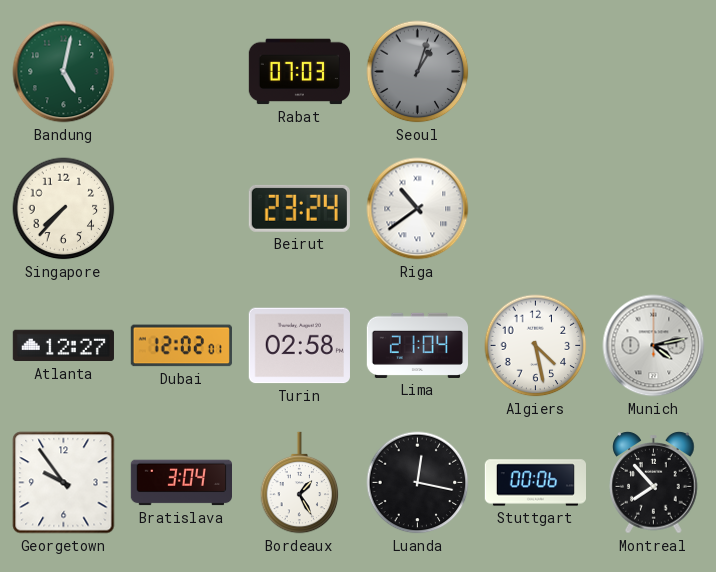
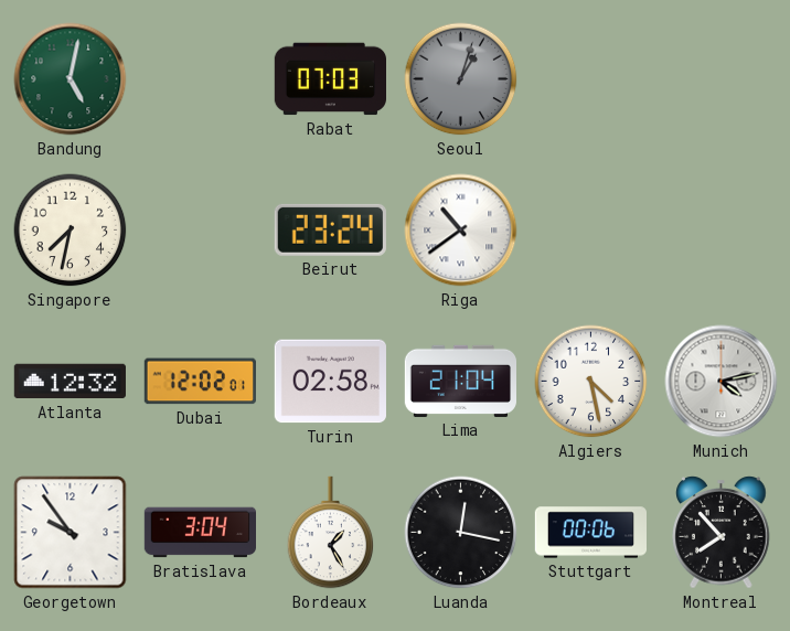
Singapore: 7:37 -> 7:32
Atlanta: 12:27 -> 12:32
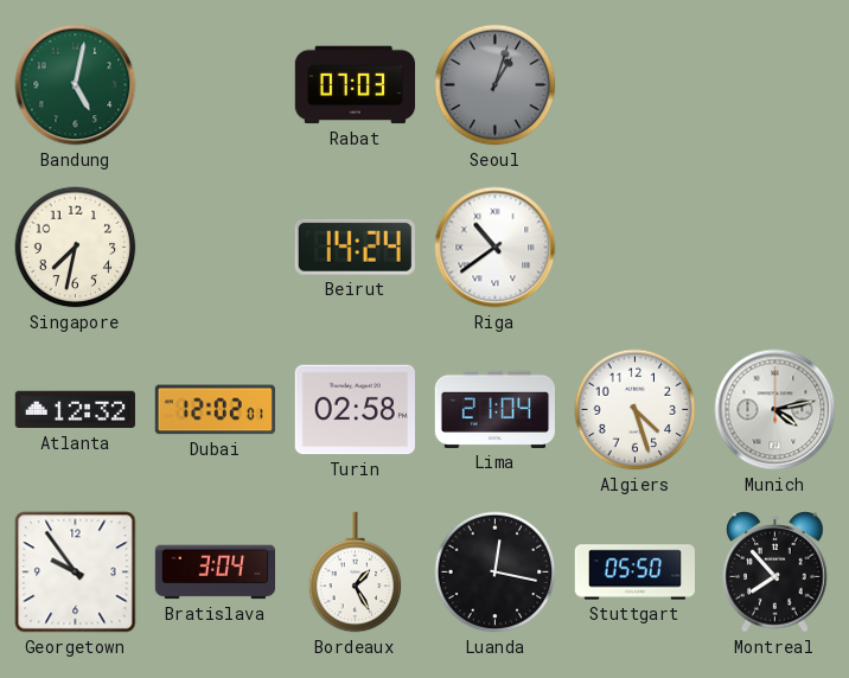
Beirut: 23:24 -> 14:24
Algiers: 4:28 -> 4:27
Stuttgart: 00:06 -> 05:50
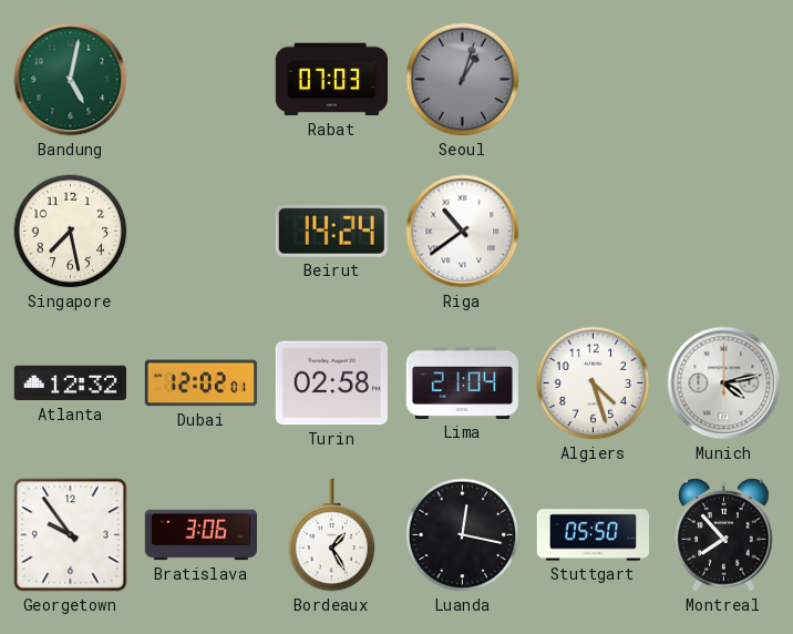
Singapore: 7:32 -> 7:28
Bratislava: 3:04 -> 3:06
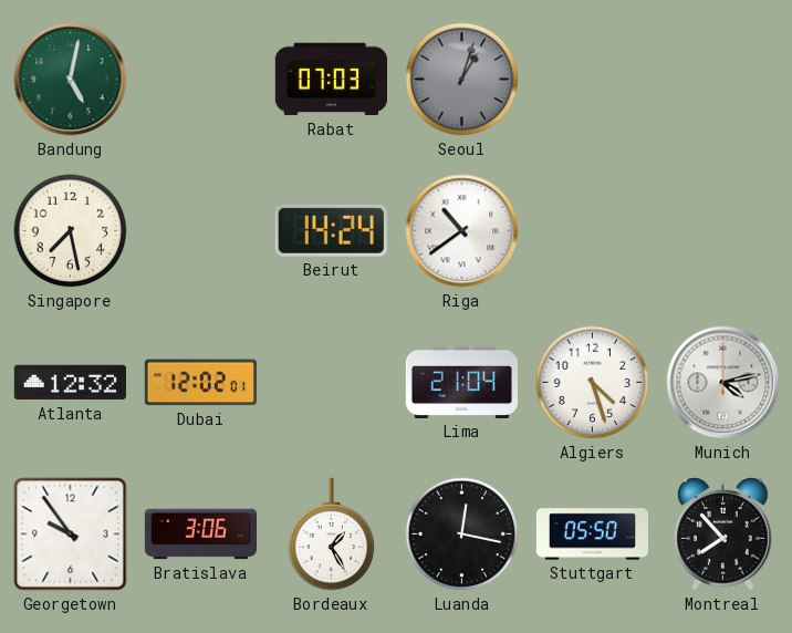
Turin: 02:58 -> none
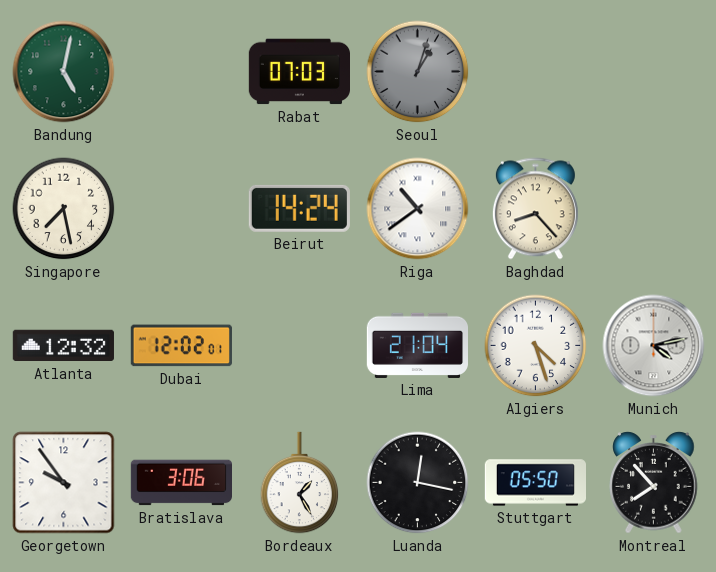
Baghdad: none -> 8:23
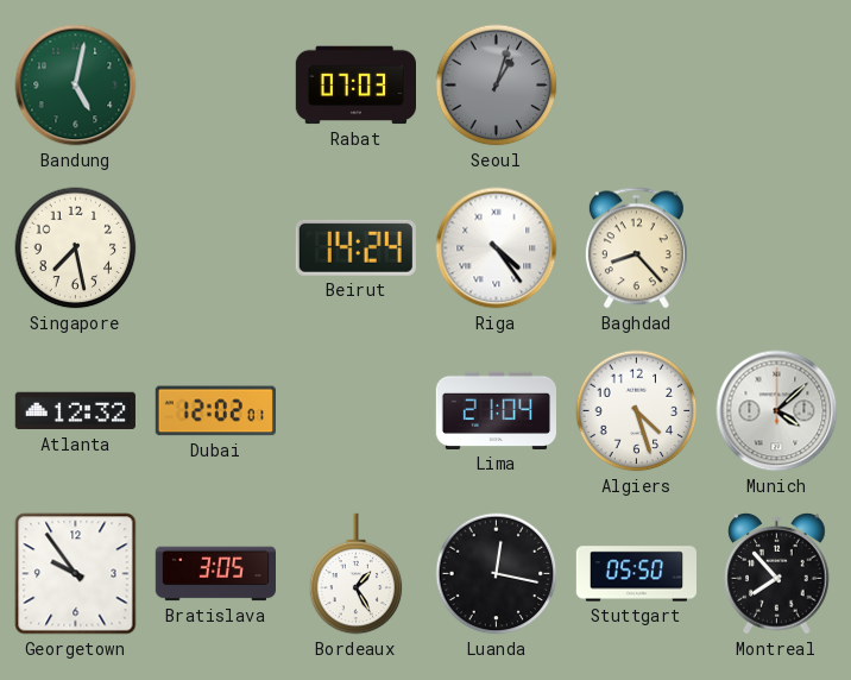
Riga: 10:39 -> 4:24
Munich: 4:13 -> 4:08
Bratislava: 3:06 -> 3:05
